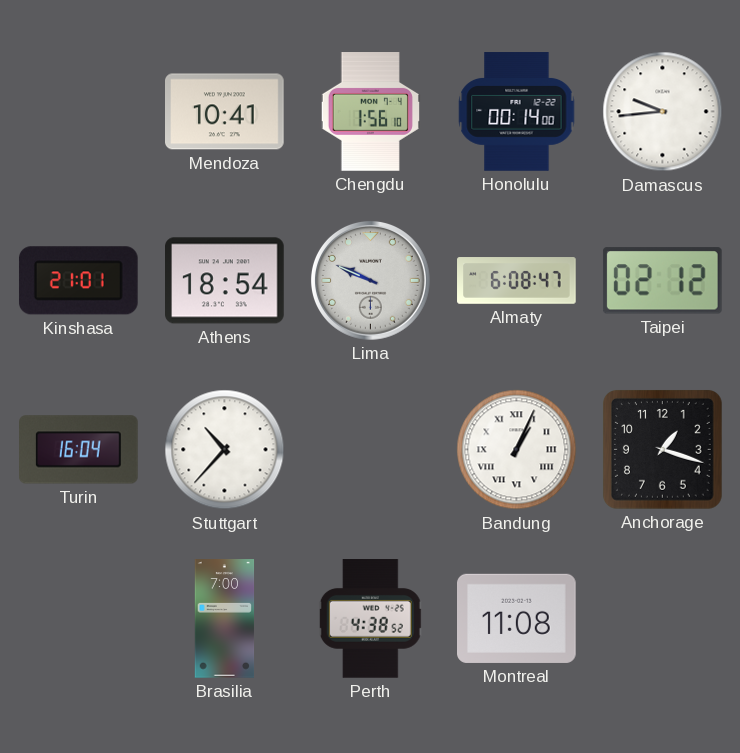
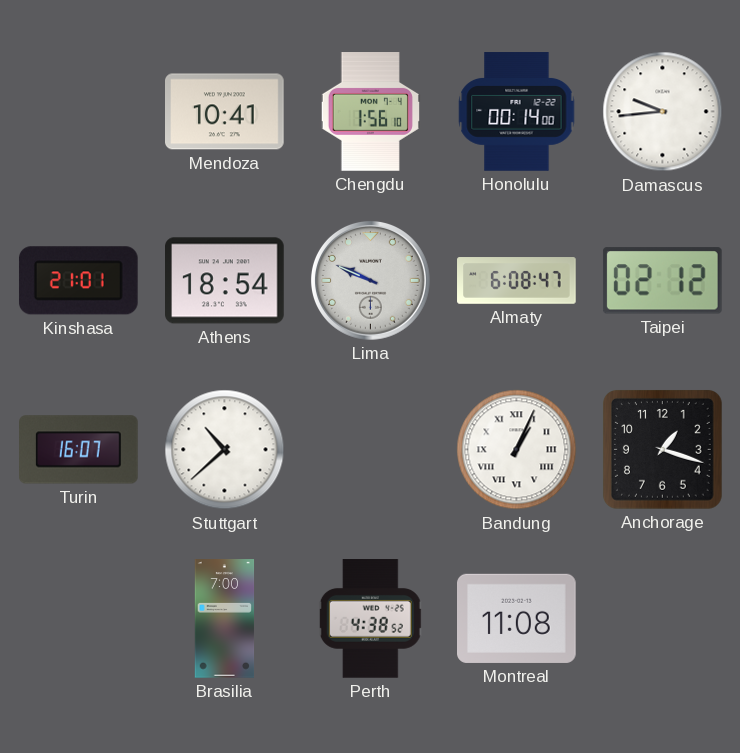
Turin: 16:04 -> 16:07
Stuttgart: 10:37 -> 10:38
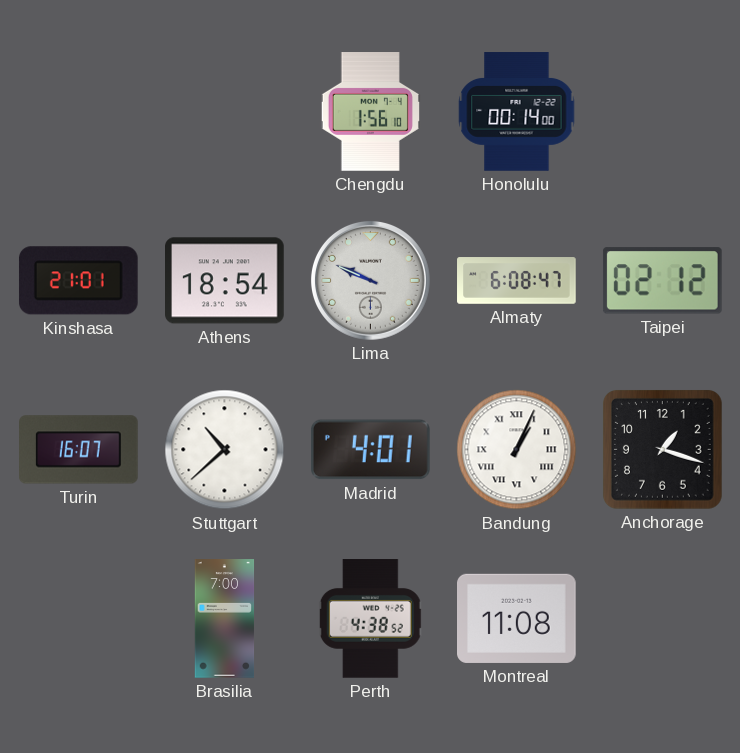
Mendoza: 10:41 -> none
Damascus: 9:44 -> none
Madrid: none -> 4:01
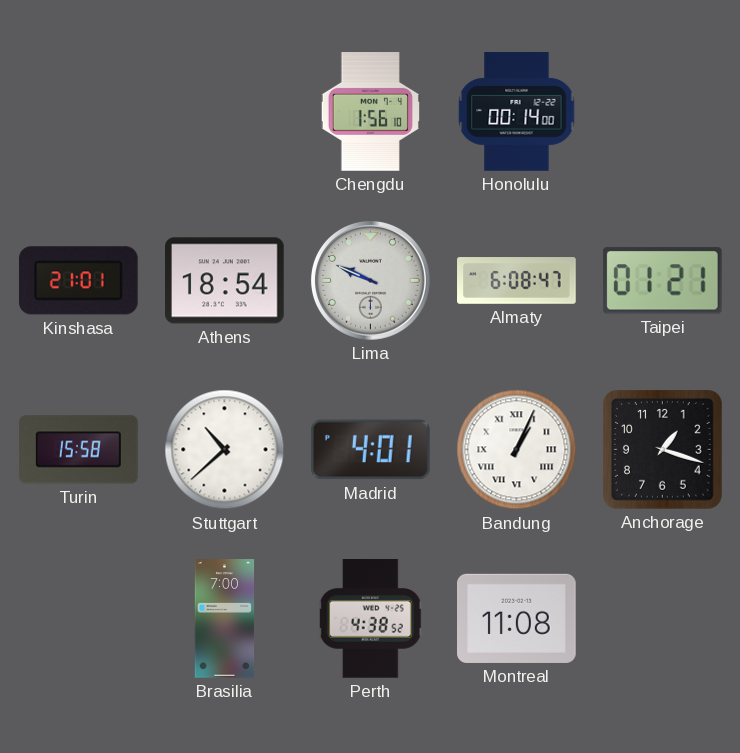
Taipei: 02:12 -> 01:21
Turin: 16:07 -> 15:58
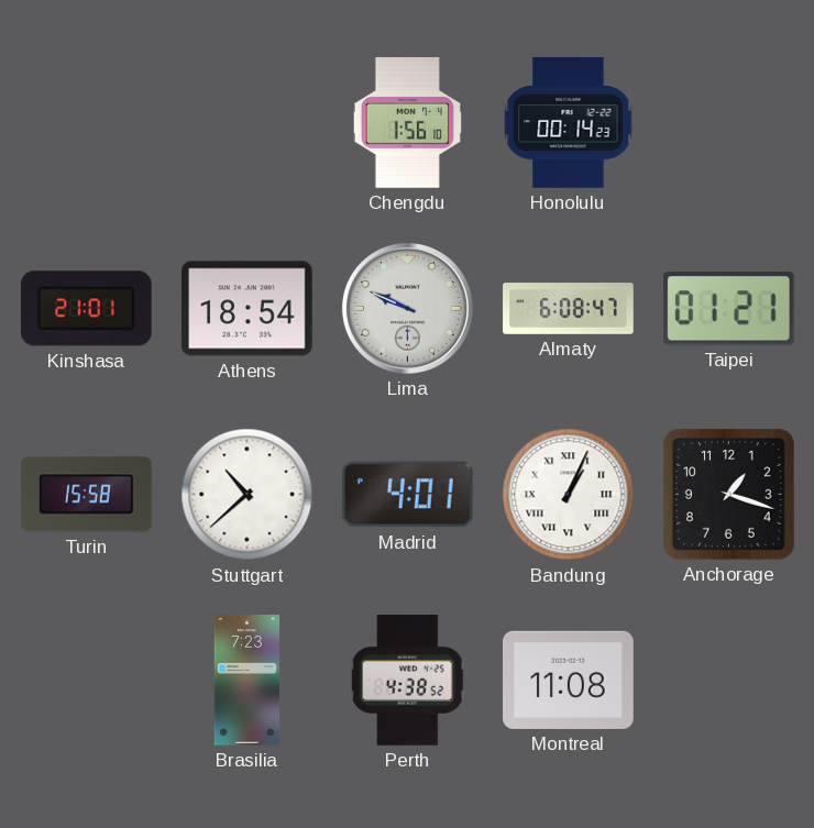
Honolulu: 00:14:00 -> 00:14:23
Brasilia: 7:00 -> 7:23
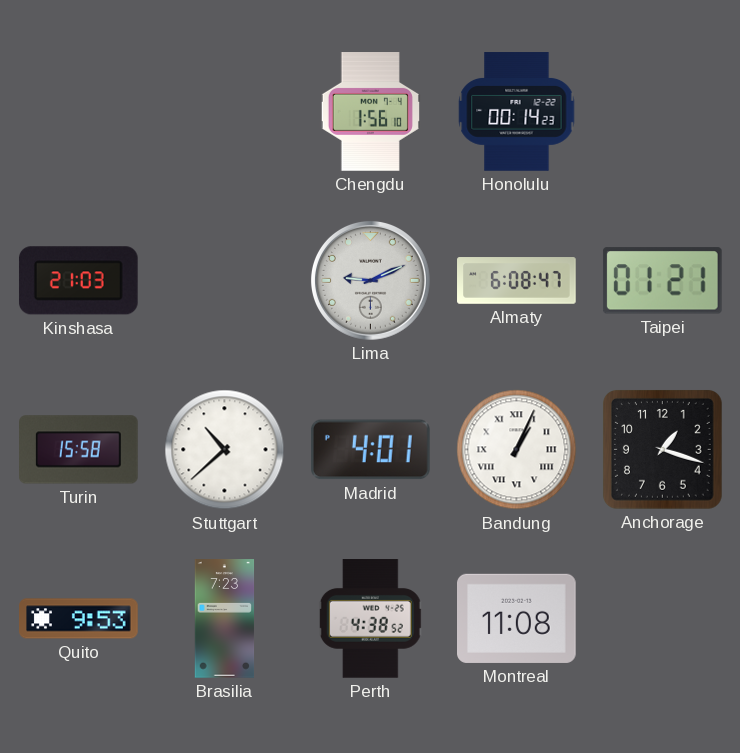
Kinshasa: 21:01 -> 21:03
Athens: 18:54 -> none
Lima: 9:49 -> 9:11
Quito: none -> 9:53
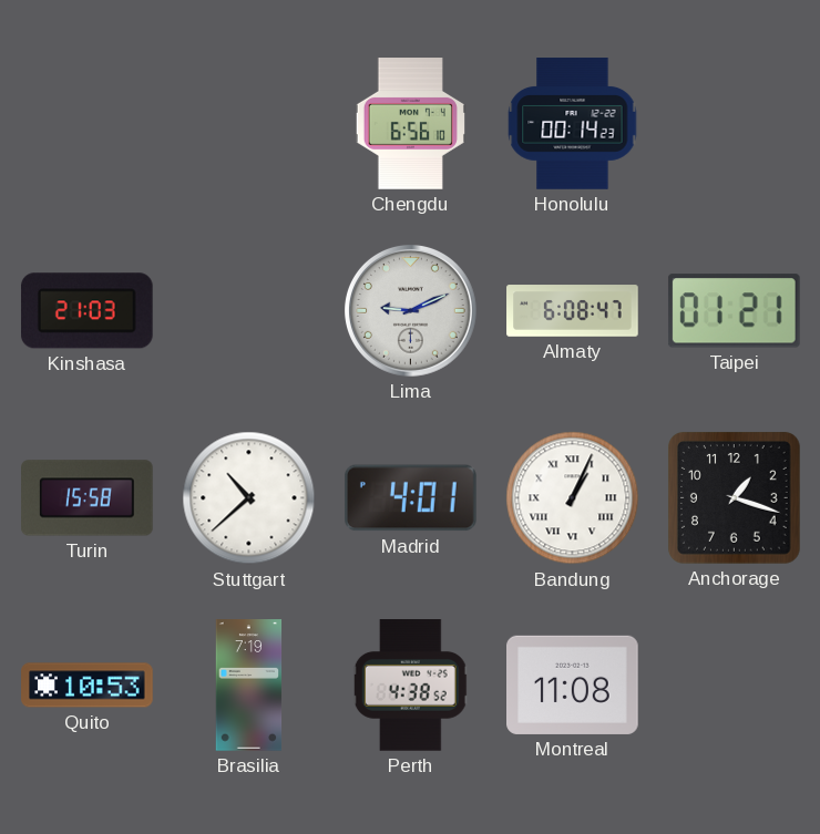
Chengdu: 1:56 -> 6:56
Quito: 9:53 -> 10:53
Brasilia: 7:23 -> 7:19
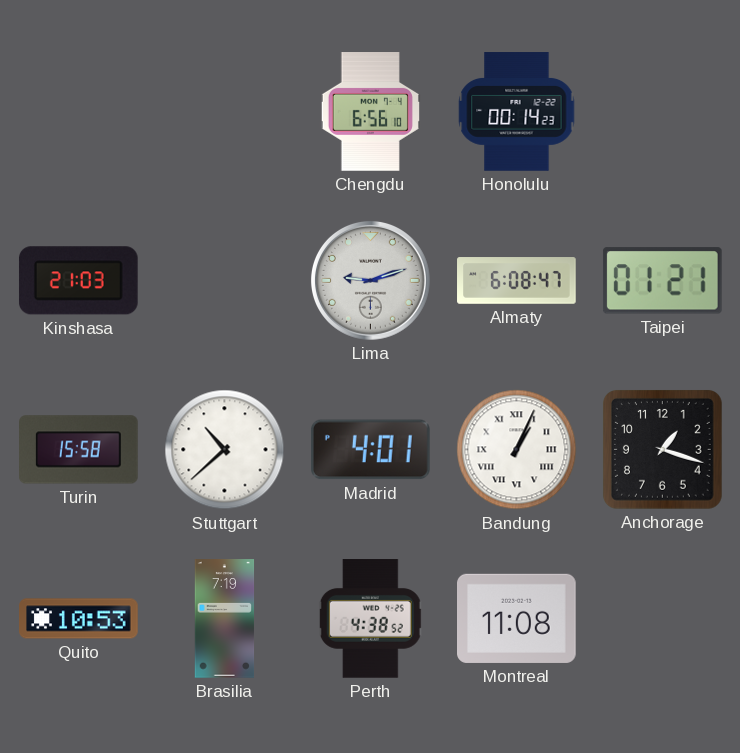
Lima: 9:11 -> 9:12
